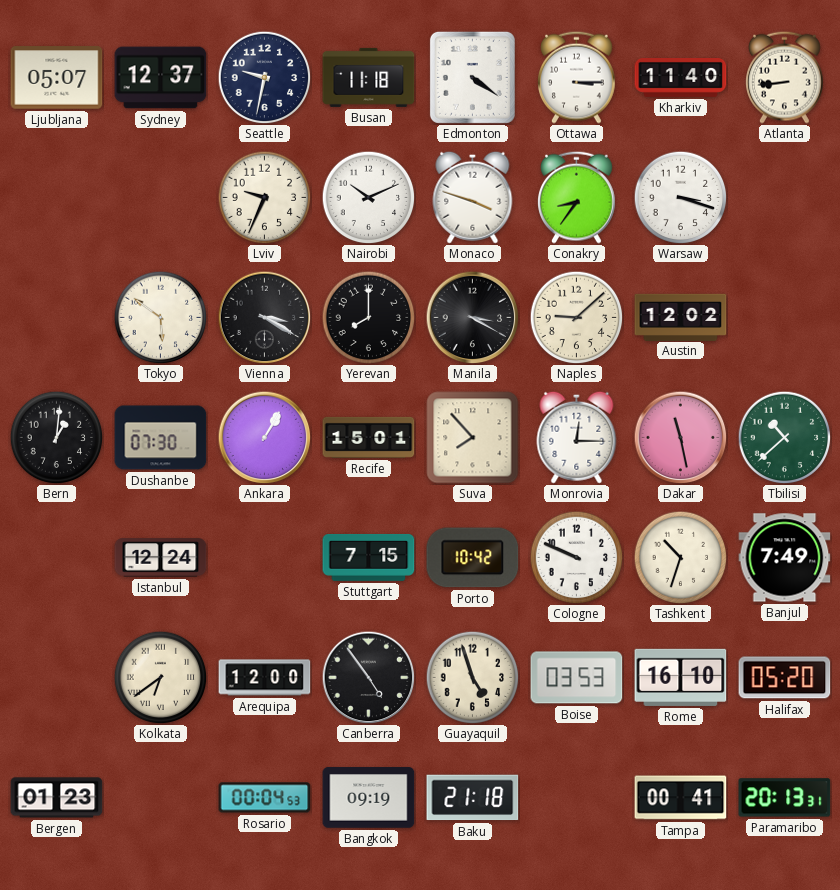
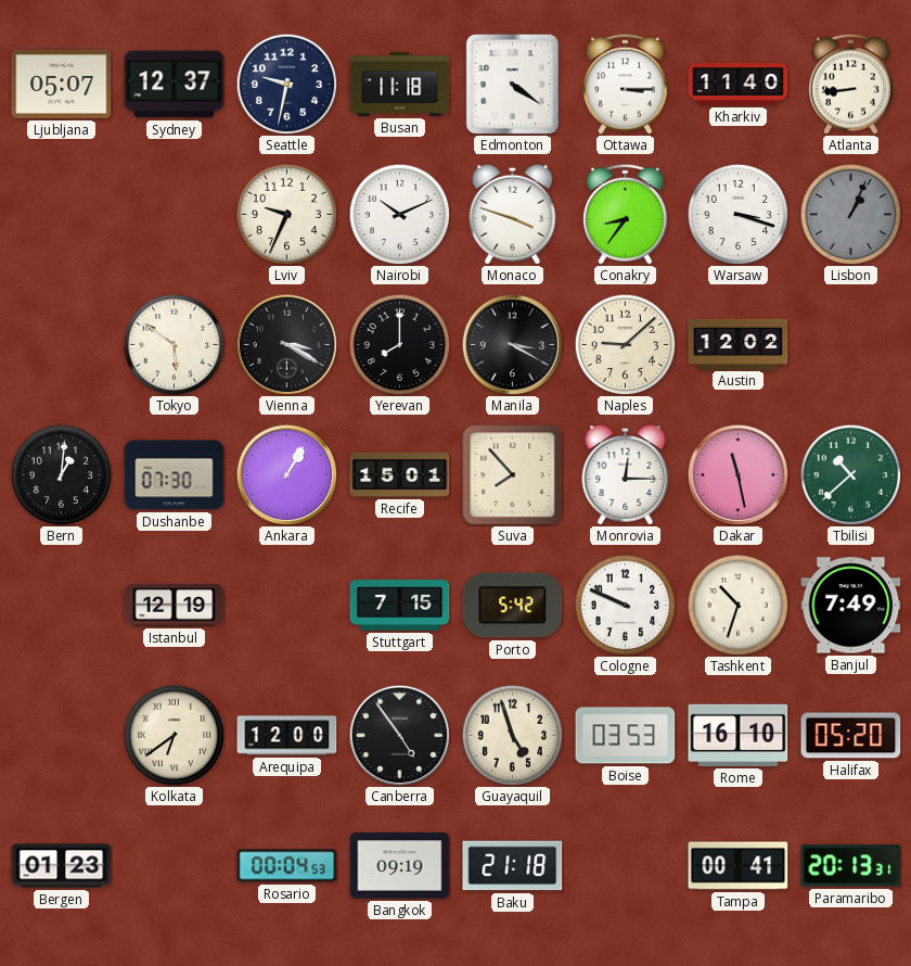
Lisbon: none -> 1:04
Istanbul: 12:24 -> 12:19
Porto: 10:42 -> 5:42
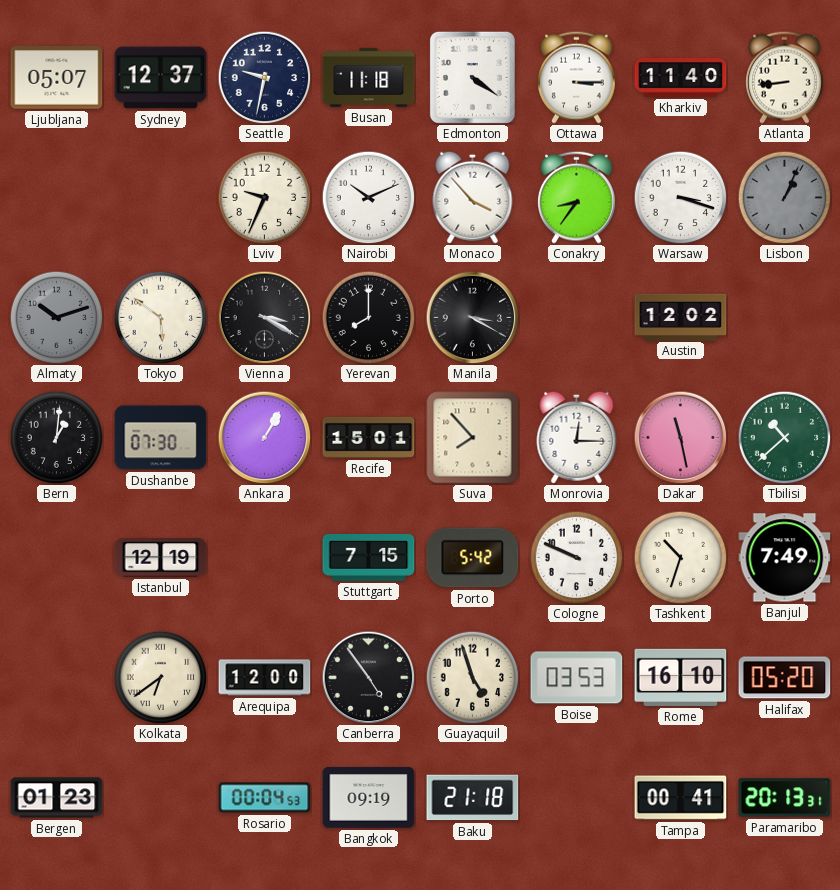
Monaco: 3:48 -> 3:53
Almaty: none -> 10:12
Naples: 9:08 -> none
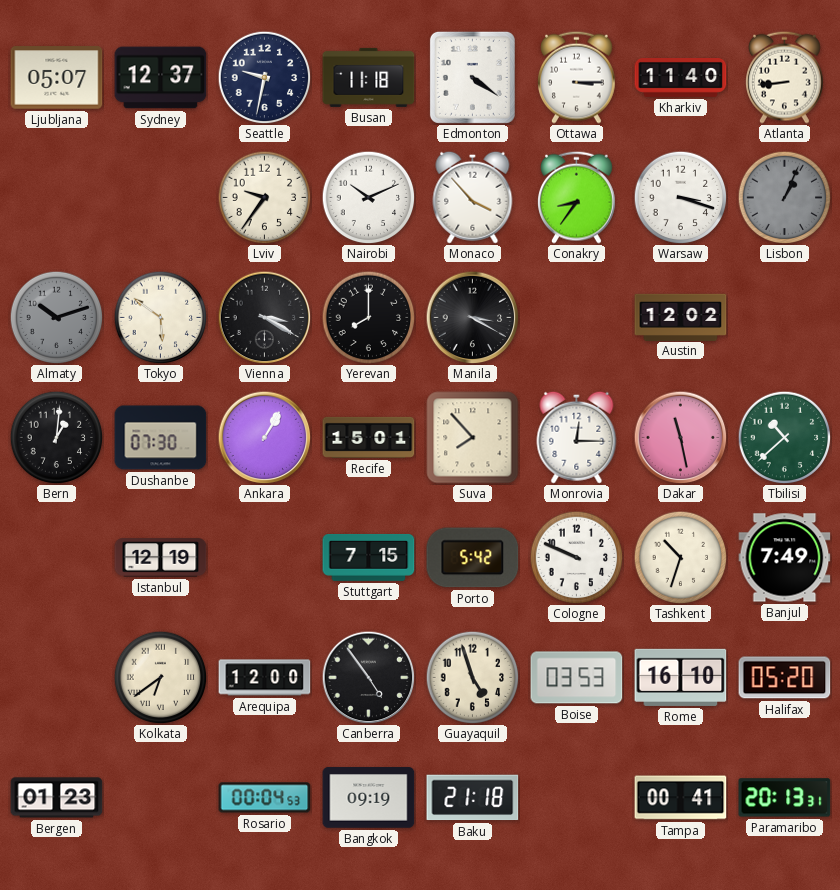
Lviv: 9:34 -> 9:36
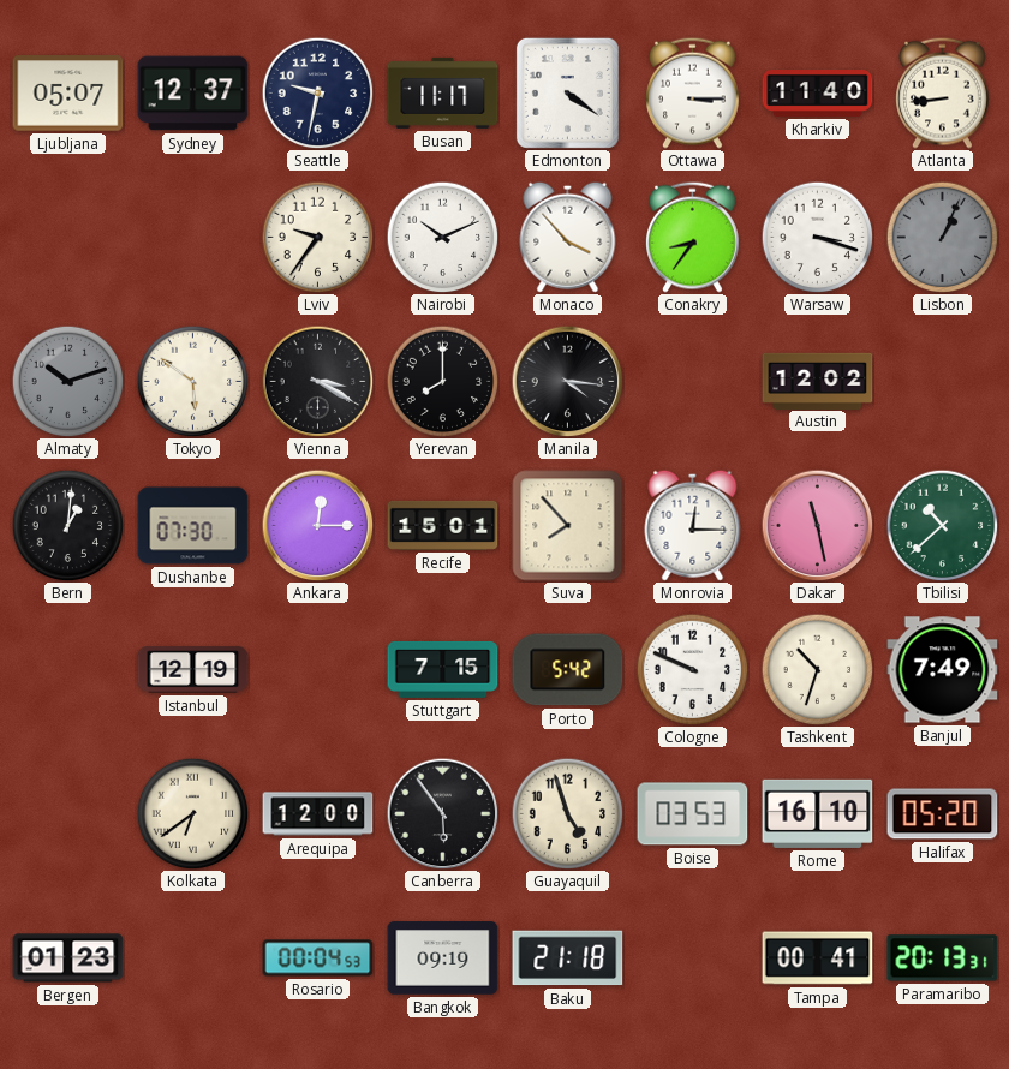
Busan: 11:18 -> 11:17
Manila: 3:20 -> 4:16
Ankara: 1:05 -> 12:15
Canberra: 4:54 -> 5:54
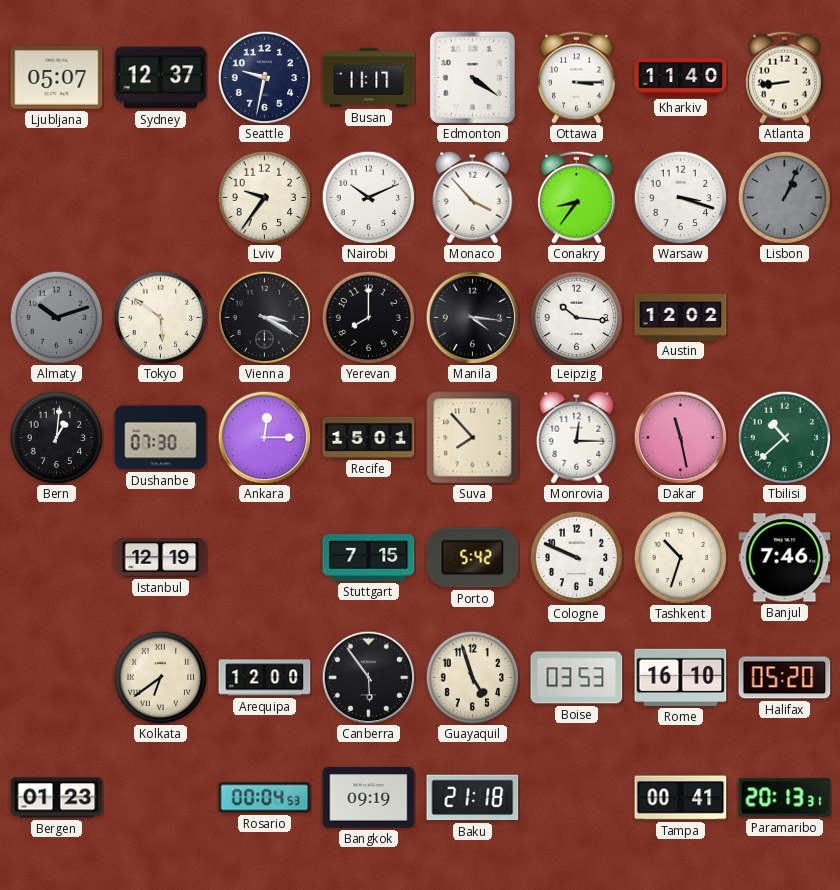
Leipzig: none -> 10:16
Banjul: 7:49 -> 7:46
